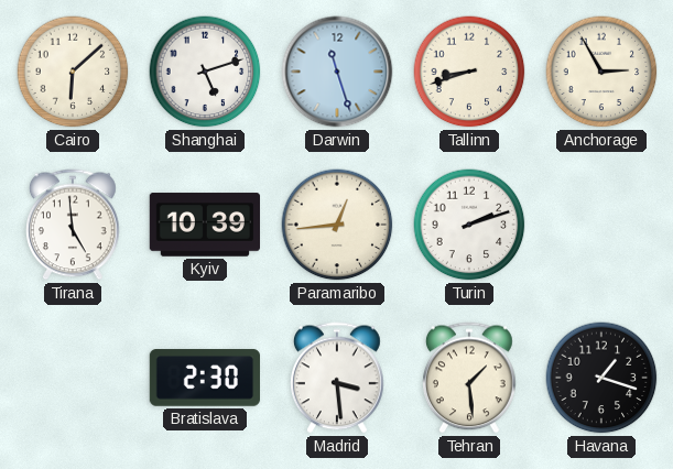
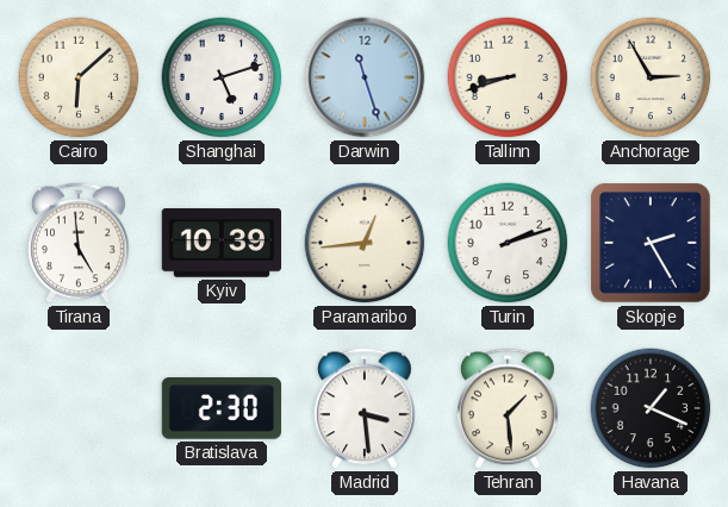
Skopje: none -> 2:25
Havana: 1:18 -> 1:19
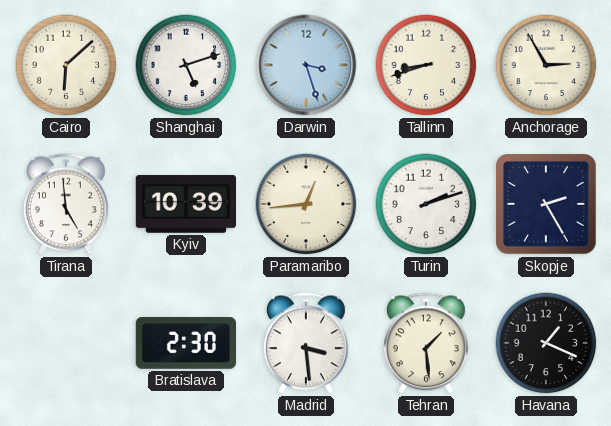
Darwin: 11:27 -> 3:27
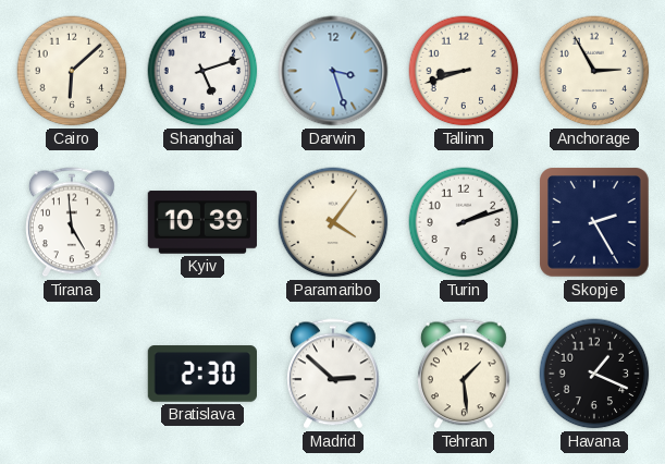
Paramaribo: 12:44 -> 4:06
Madrid: 3:29 -> 2:52
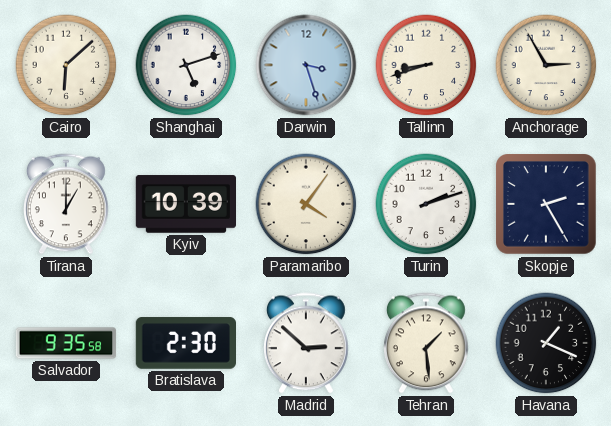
Tirana: 4:59 -> 1:00
Salvador: none -> 9:35
